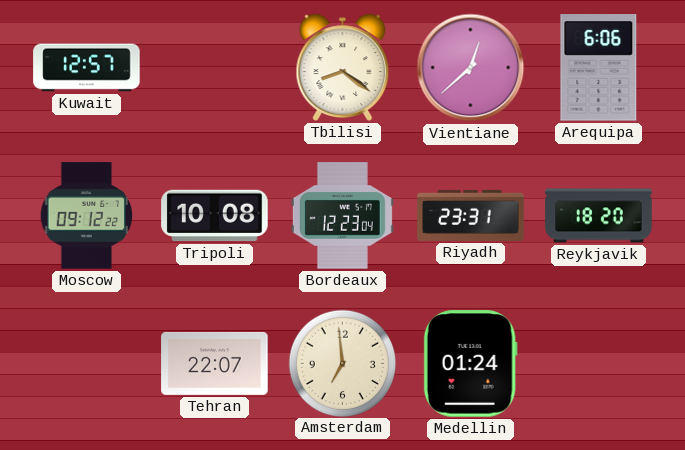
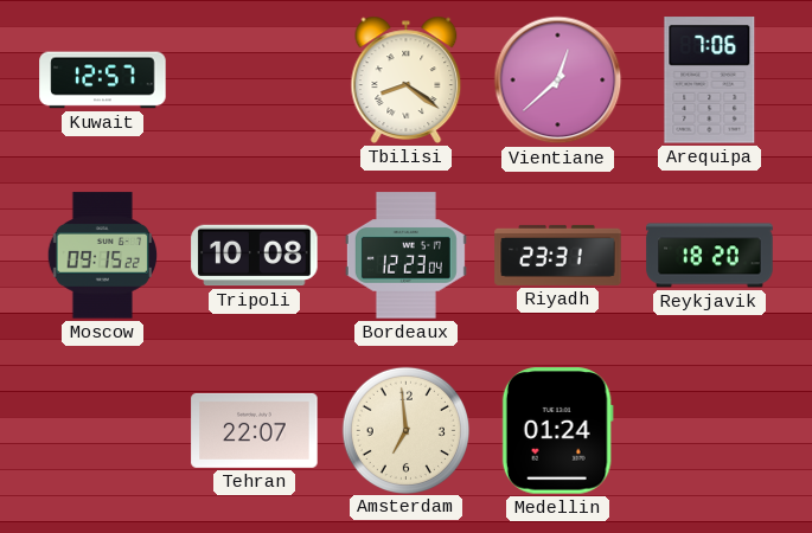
Arequipa: 6:06 -> 7:06
Moscow: 09:12 -> 09:15
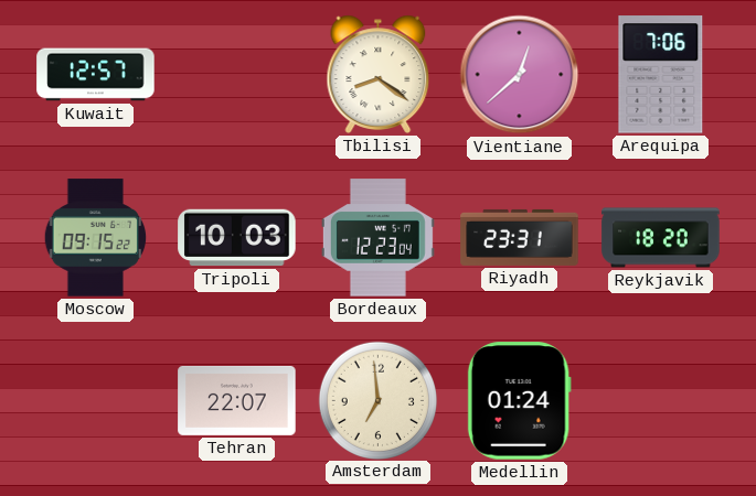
Tripoli: 10:08 -> 10:03
